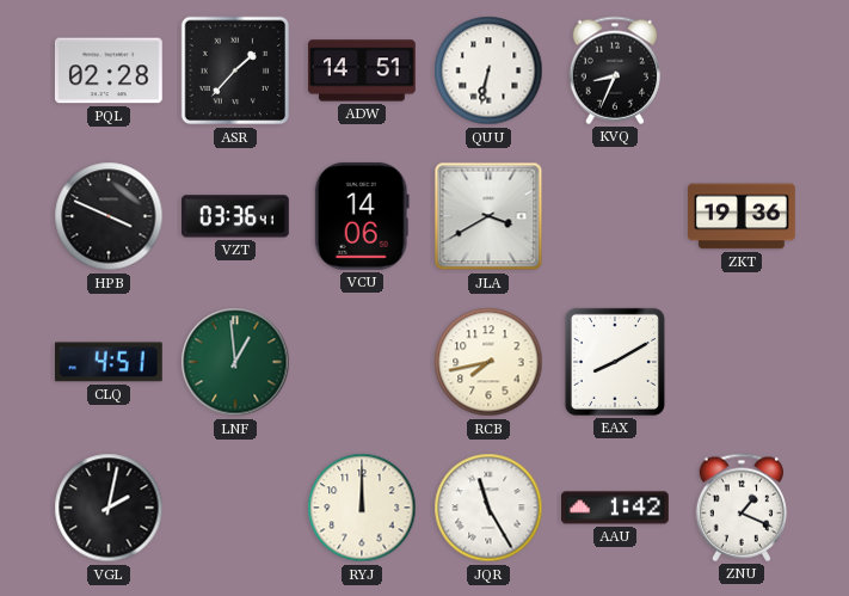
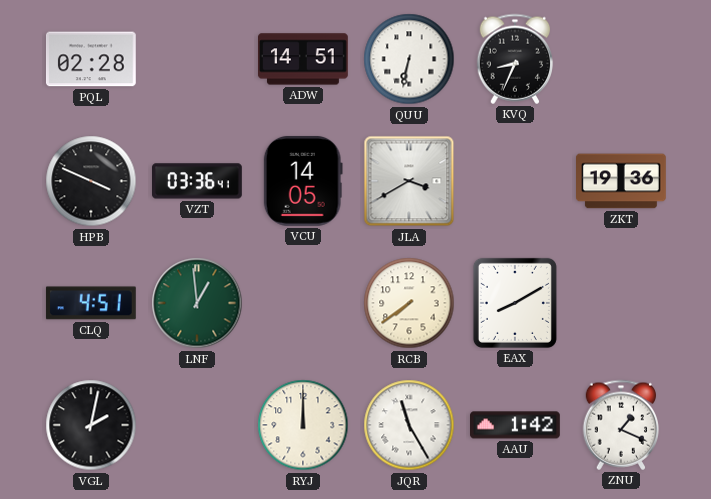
ASR: 1:37 -> none
VCU: 14:06 -> 14:05
RCB: 7:43 -> 7:39
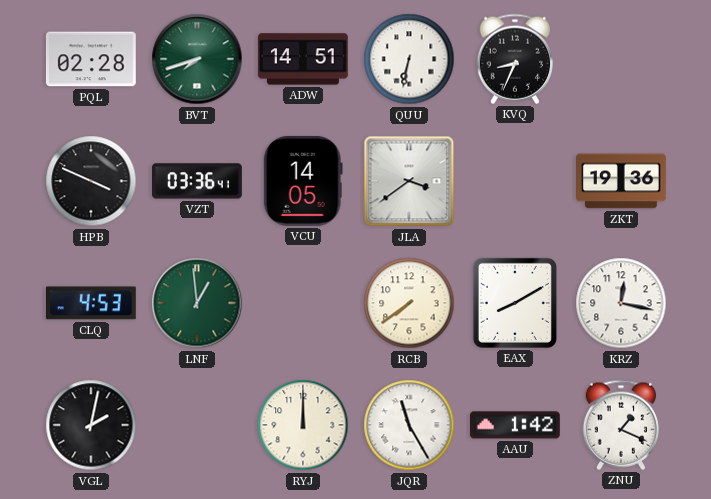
BVT: none -> 7:42
JLA: 3:40 -> 3:39
CLQ: 4:51 -> 4:53
KRZ: none -> 12:17
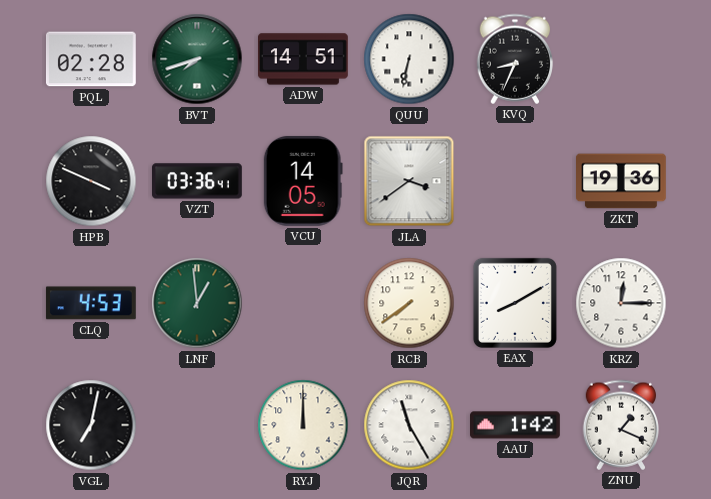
KRZ: 12:17 -> 12:15
VGL: 2:02 -> 7:02
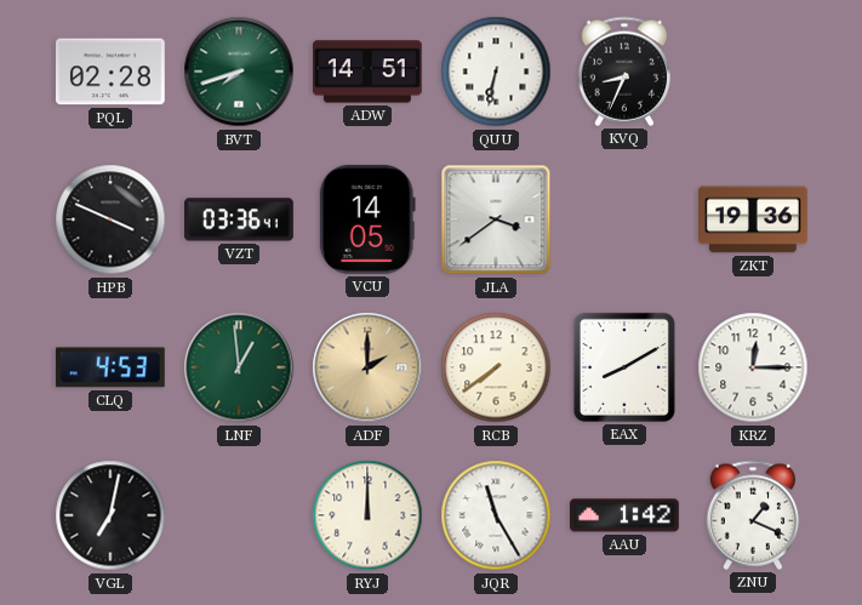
ADF: none -> 2:00
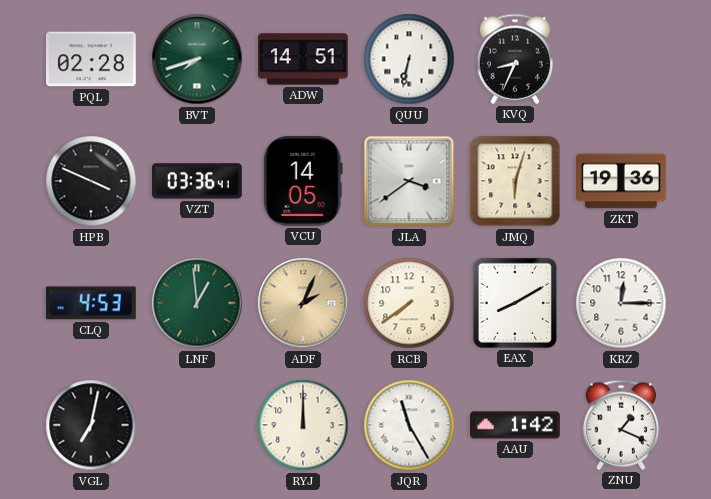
JMQ: none -> 6:03
ADF: 2:00 -> 2:04
